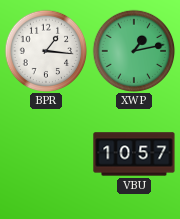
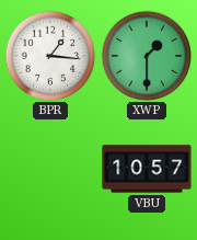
XWP: 1:13 -> 1:30
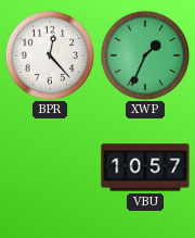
BPR: 1:16 -> 12:23
XWP: 1:30 -> 1:34
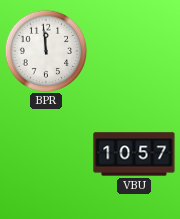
BPR: 12:23 -> 11:59
XWP: 1:34 -> none
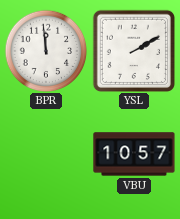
YSL: none -> 2:10
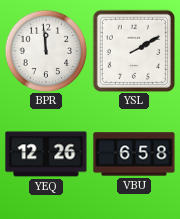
YEQ: none -> 12:26
VBU: 10:57 -> 6:58
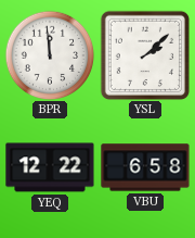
YSL: 2:10 -> 2:08
YEQ: 12:26 -> 12:22
